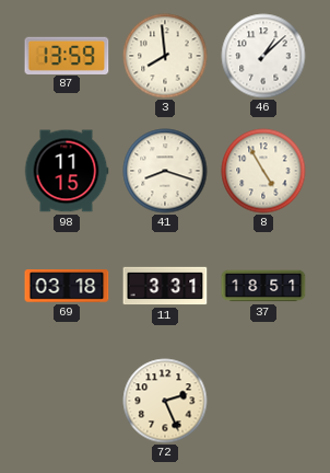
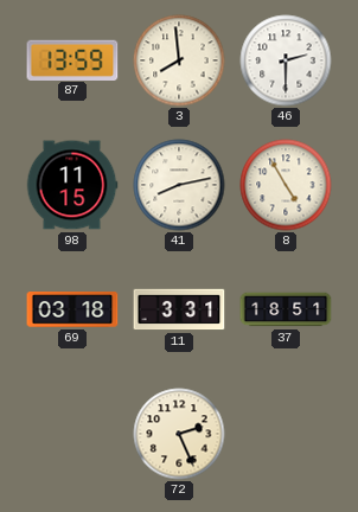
46: 1:08 -> 2:30
41: 8:18 -> 8:13
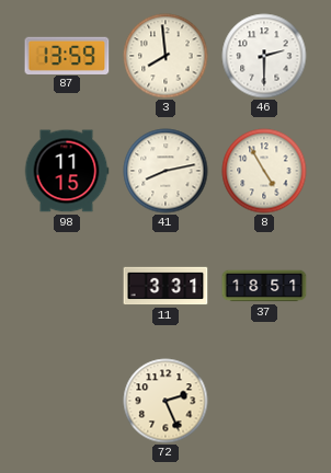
69: 03:18 -> none
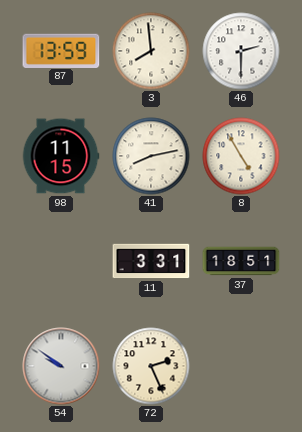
54: none -> 9:51
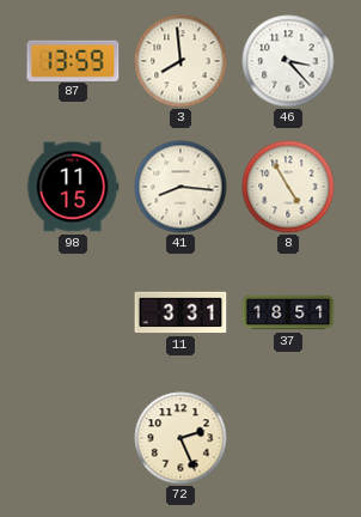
46: 2:30 -> 3:23
41: 8:13 -> 8:16
54: 9:51 -> none
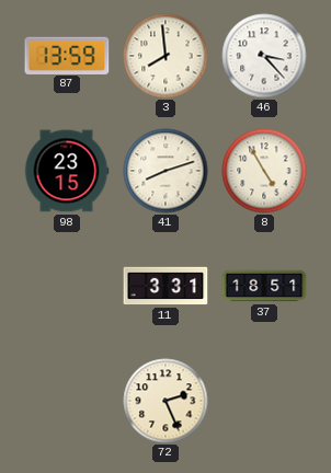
98: 11:15 -> 23:15
41: 8:16 -> 8:12
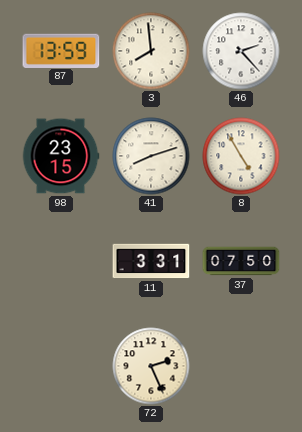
46: 3:23 -> 2:23
37: 18:51 -> 07:50
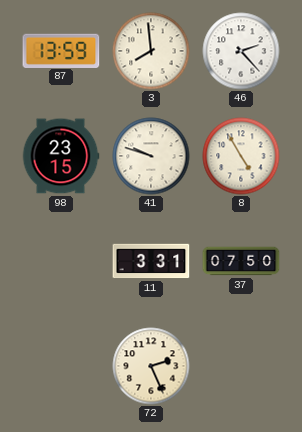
41: 8:12 -> 9:48
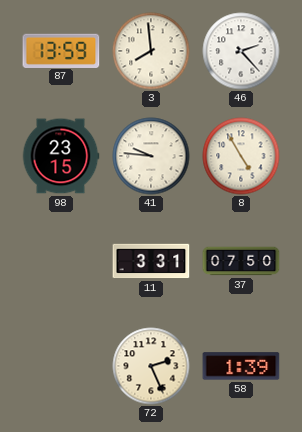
41: 9:48 -> 9:46
58: none -> 1:39
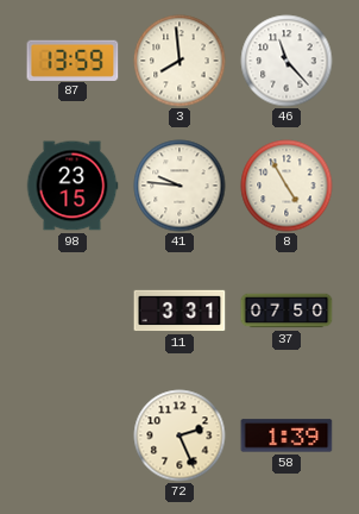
46: 2:23 -> 11:23
